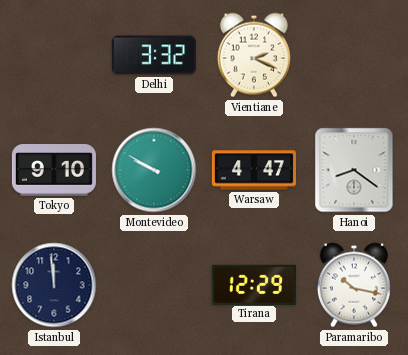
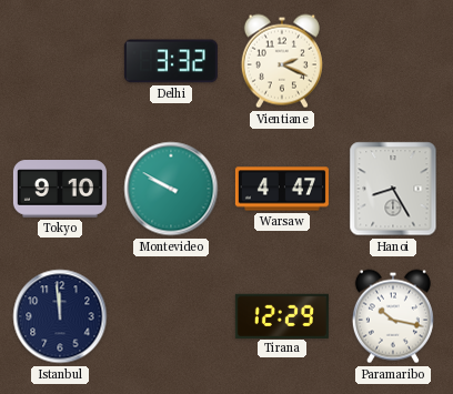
Hanoi: 8:21 -> 8:25
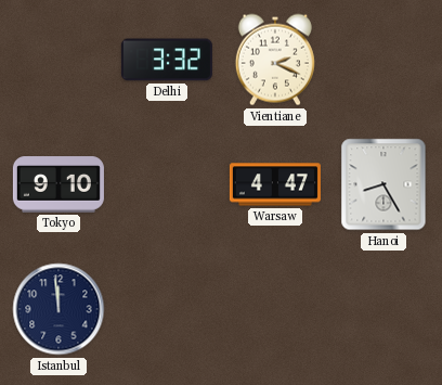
Montevideo: 9:50 -> none
Tirana: 12:29 -> none
Paramaribo: 10:17 -> none
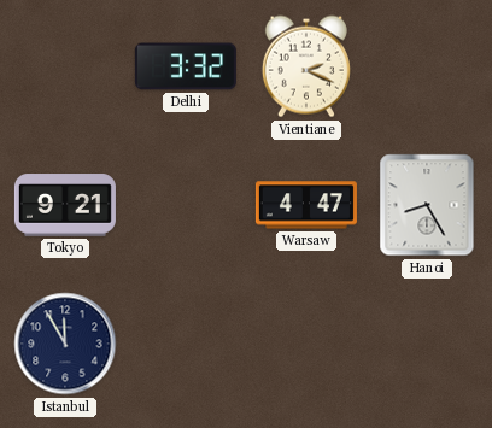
Tokyo: 9:10 -> 9:21
Istanbul: 11:59 -> 11:55
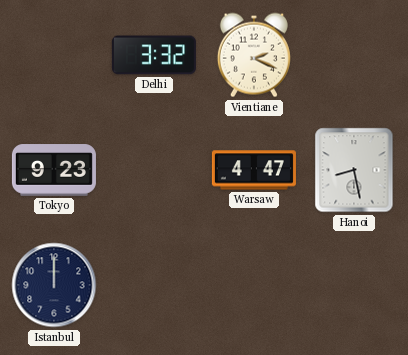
Tokyo: 9:21 -> 9:23
Hanoi: 8:25 -> 8:28
Istanbul: 11:55 -> 12:00
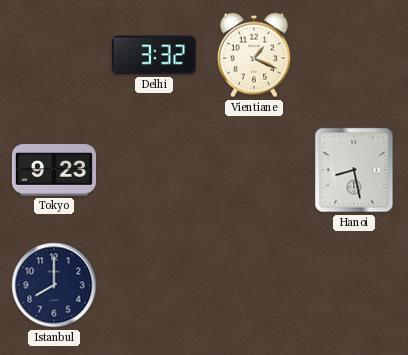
Vientiane: 2:19 -> 1:19
Warsaw: 4:47 -> none
Istanbul: 12:00 -> 8:00
